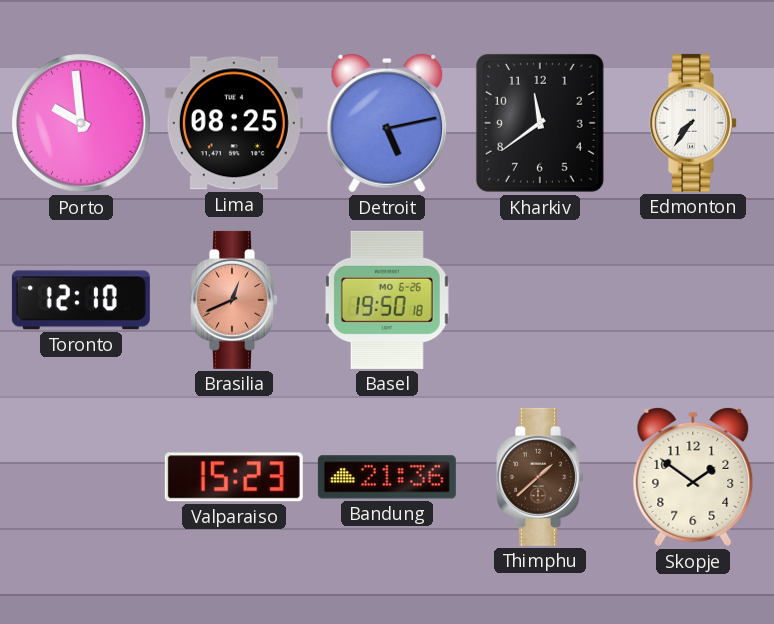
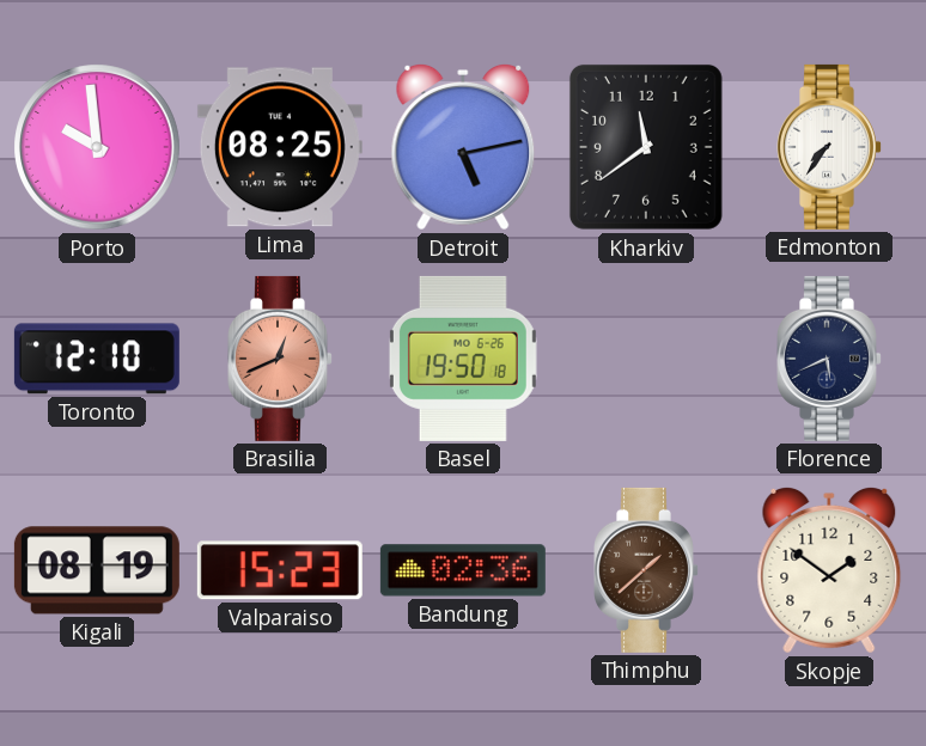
Florence: none -> 5:41
Kigali: none -> 08:19
Bandung: 21:36 -> 02:36
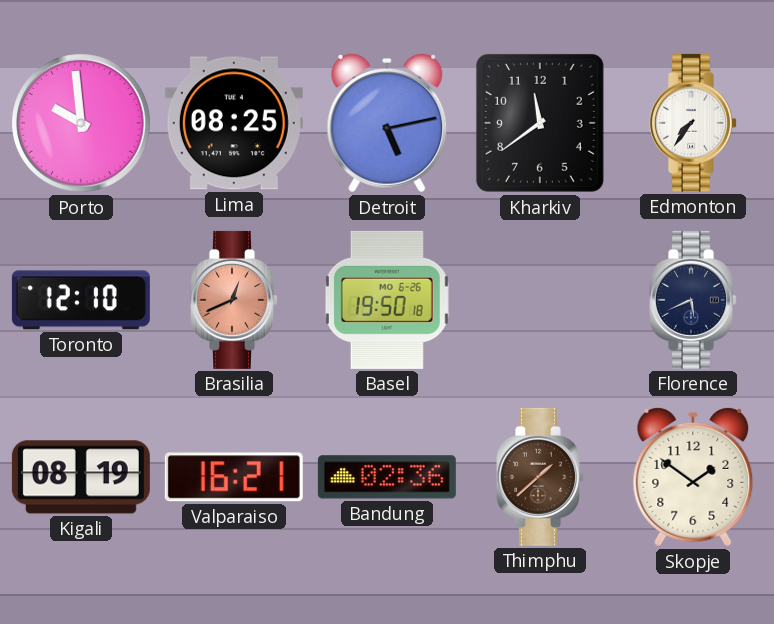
Valparaiso: 15:23 -> 16:21
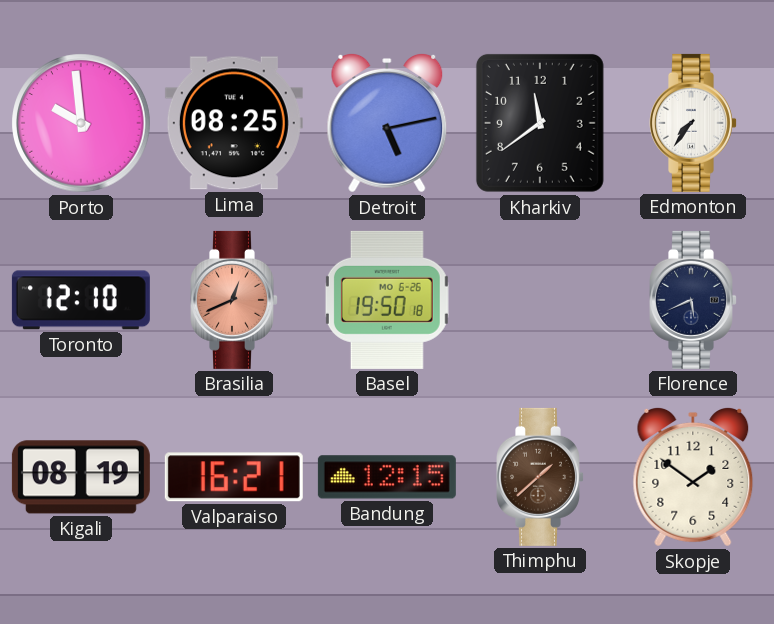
Bandung: 02:36 -> 12:15
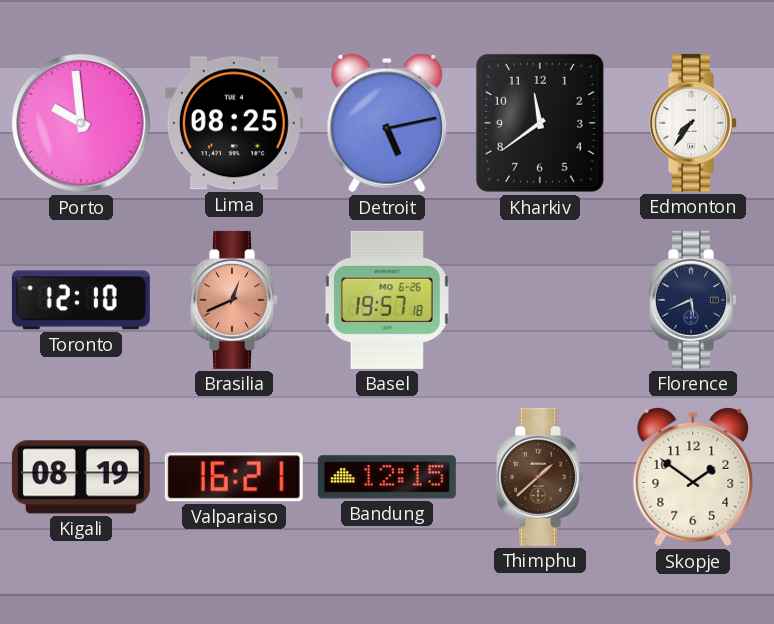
Basel: 19:50 -> 19:57
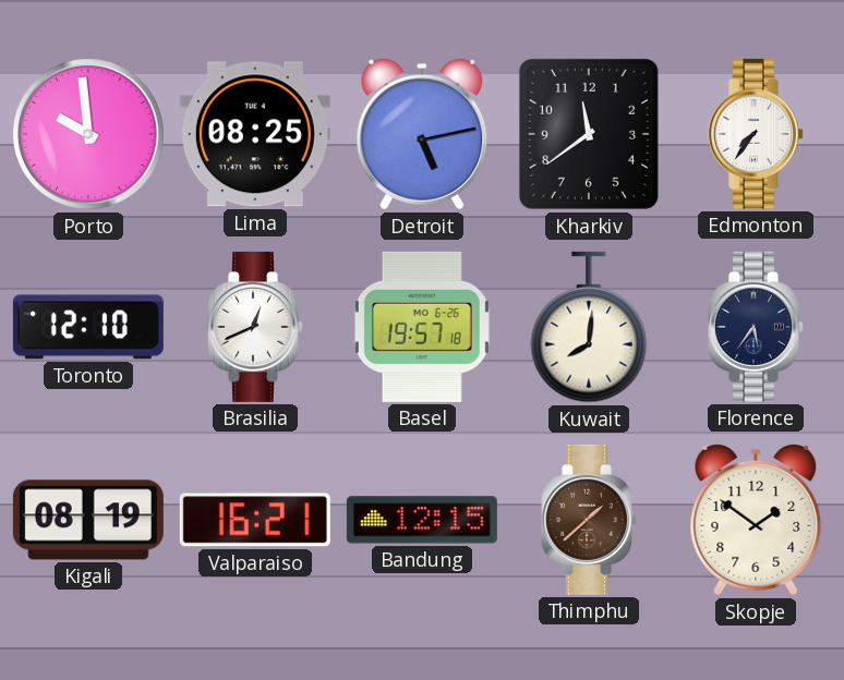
Brasilia dial: salmon -> white
Kuwait: none -> 8:01
Florence: 5:41 -> 5:36
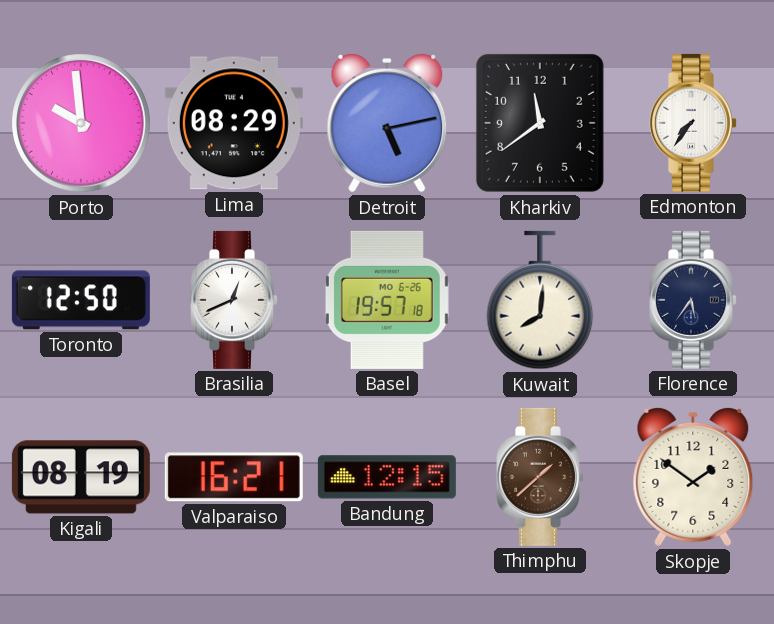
Lima: 08:25 -> 08:29
Toronto: 12:10 -> 12:50
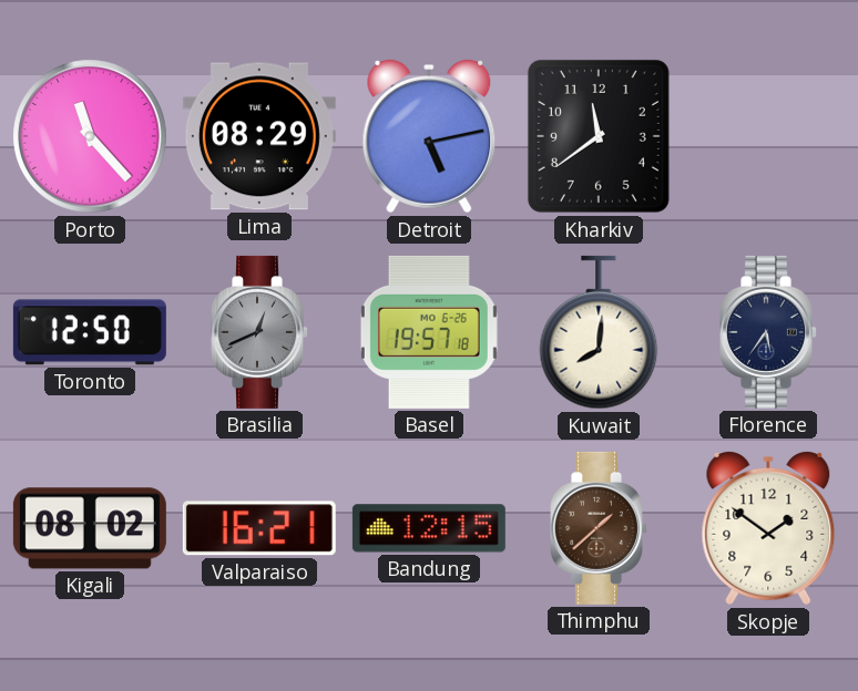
Porto: 9:59 -> 11:23
Edmonton: 7:36 -> none
Brasilia dial: white -> grey
Kigali: 08:19 -> 08:02
